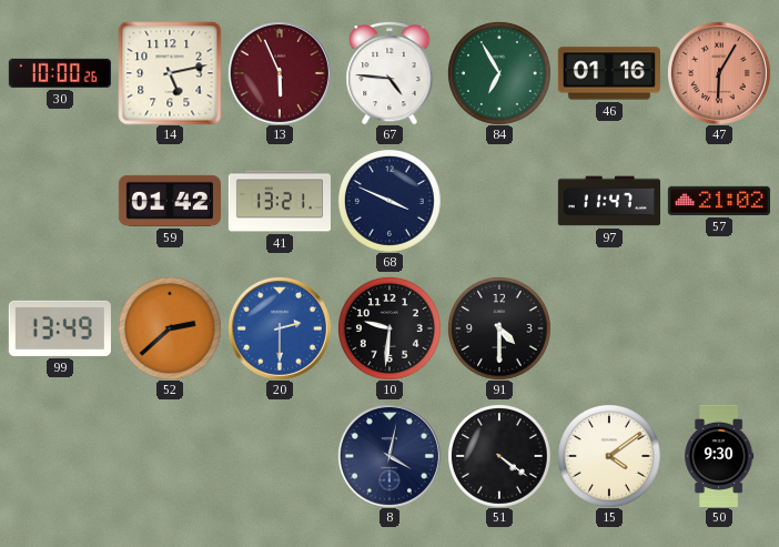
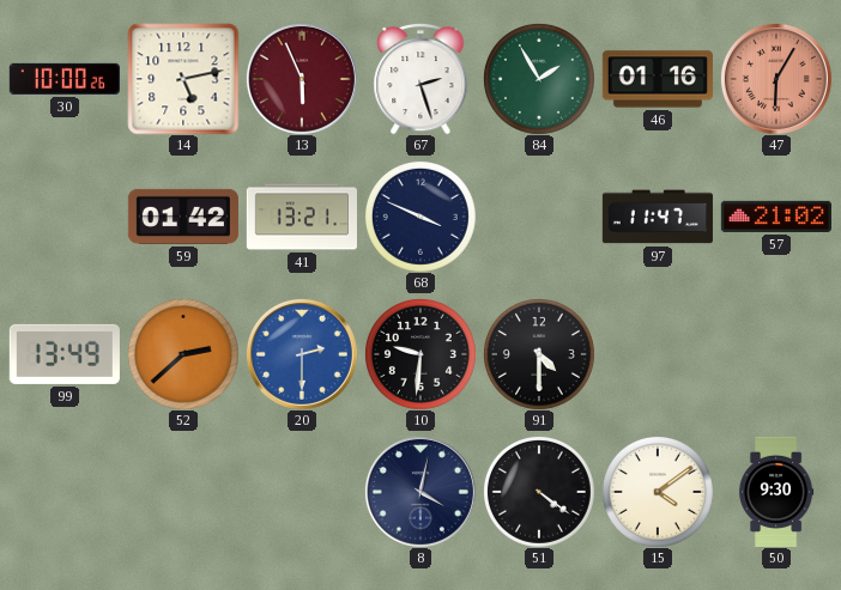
67: 4:46 -> 2:27
84: 6:55 -> 1:55
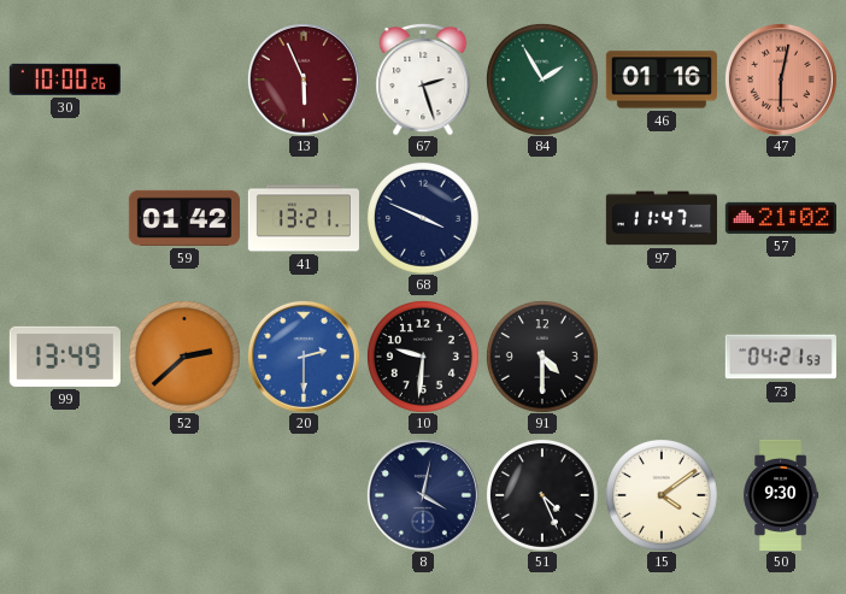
14: 5:13 -> none
47: 6:05 -> 6:02
73: none -> 04:21
51: 4:21 -> 4:26
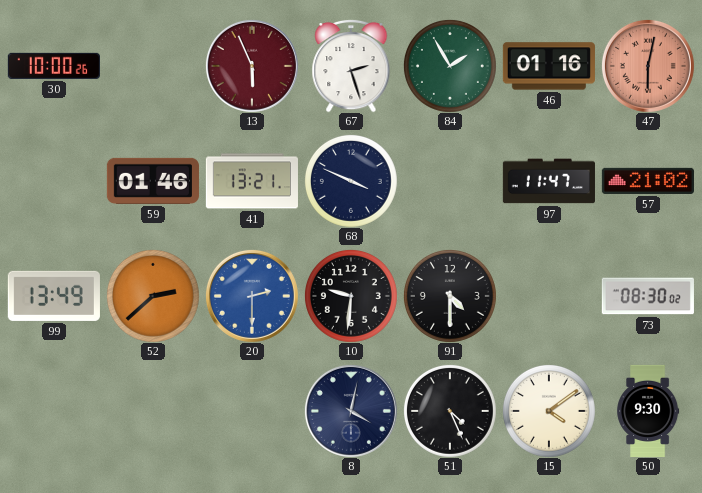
59: 01:42 -> 01:46
73: 04:21 -> 08:30
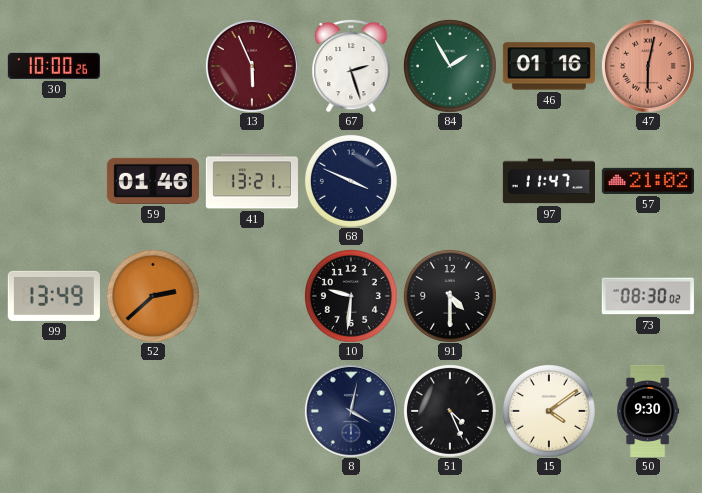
20: 2:30 -> none
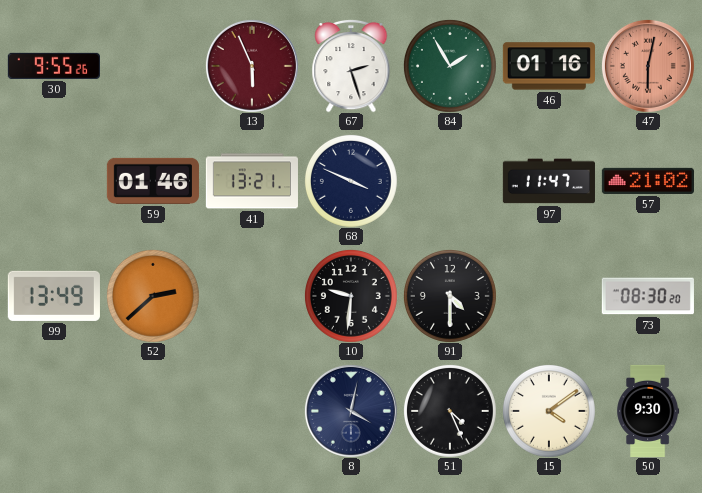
30: 10:00 -> 9:55
73: 08:30:02 -> 08:30:20
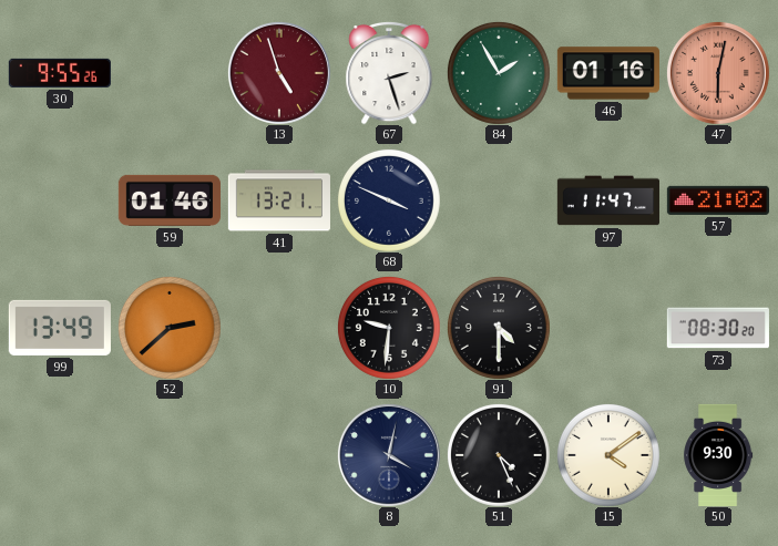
13: 5:56 -> 4:57
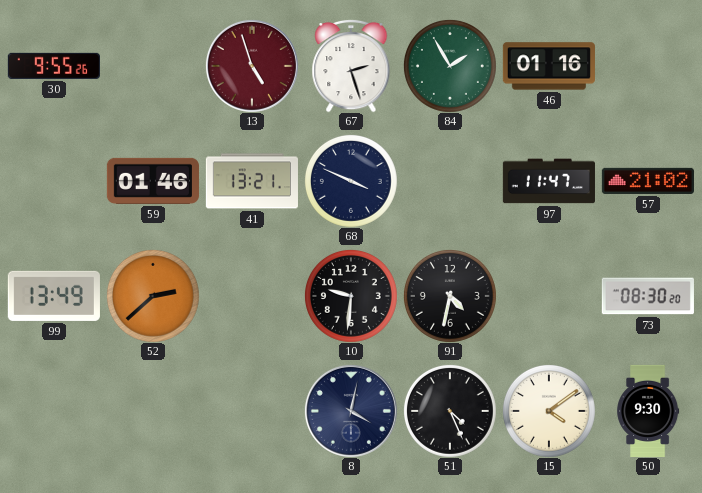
47: 6:02 -> none
91: 4:30 -> 4:32
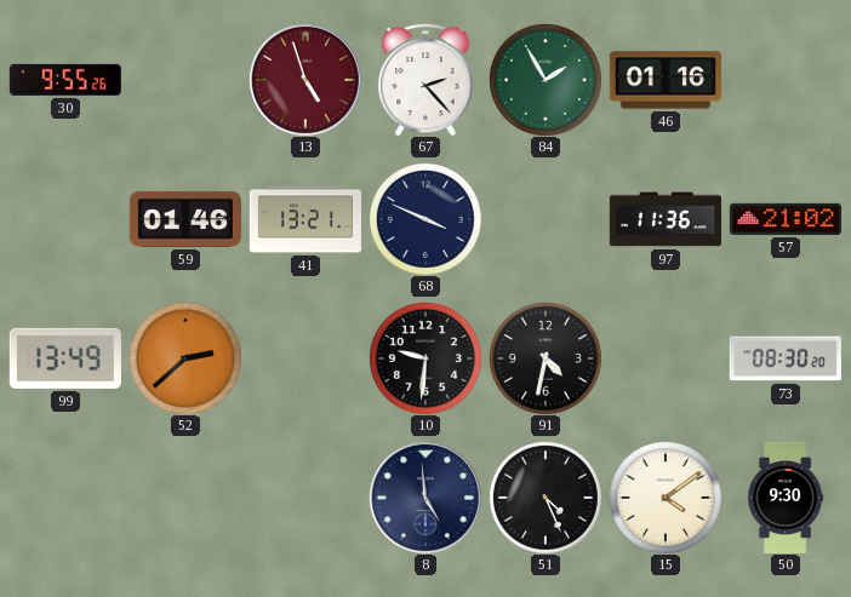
67: 2:27 -> 2:23
97: 11:47 -> 11:36
8: 4:02 -> 4:59
